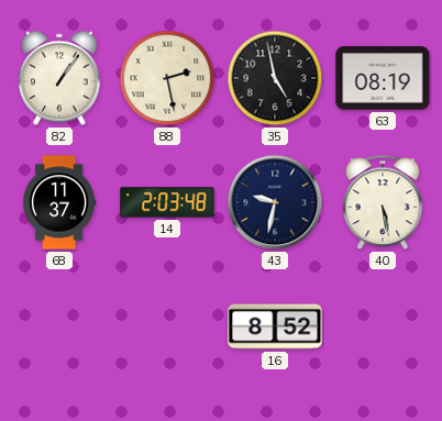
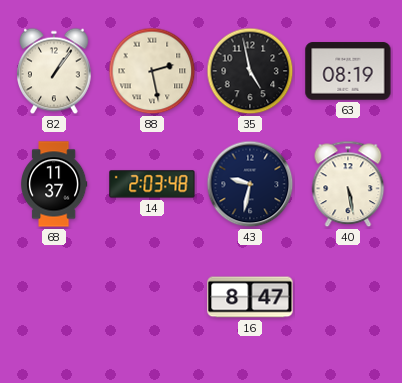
16: 8:52 -> 8:47
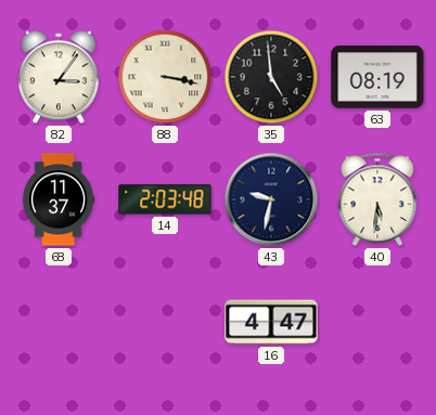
82: 1:06 -> 3:06
88: 2:28 -> 3:17
35: 4:58 -> 4:59
40: 5:28 -> 5:31
16: 8:47 -> 4:47
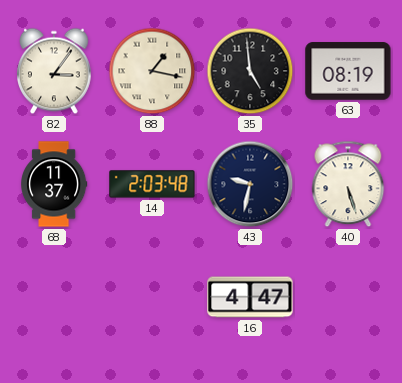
88: 3:17 -> 1:17
40: 5:31 -> 5:27
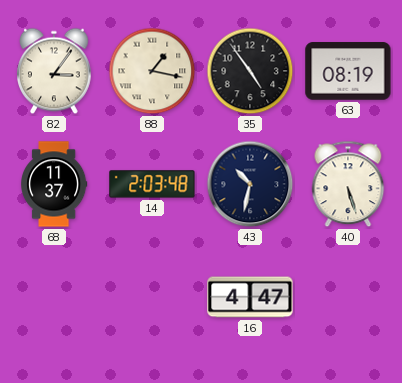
35: 4:59 -> 4:54
43: 9:32 -> 10:32
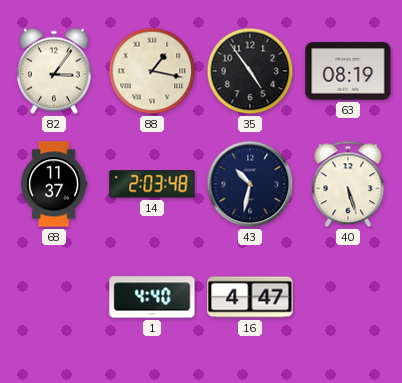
1: none -> 4:40
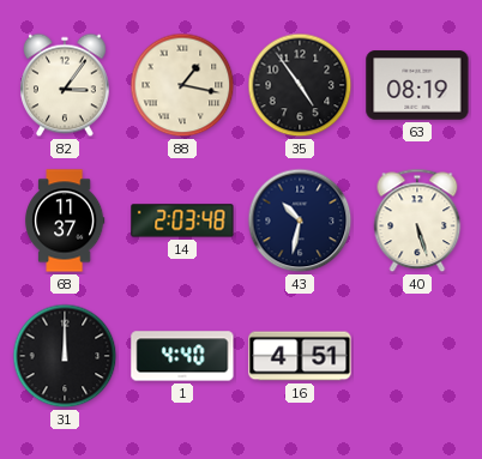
31: none -> 12:00
16: 4:47 -> 4:51
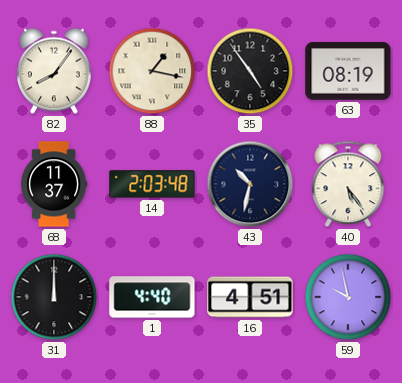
82: 3:06 -> 8:06
40: 5:27 -> 5:24
59: none -> 9:58
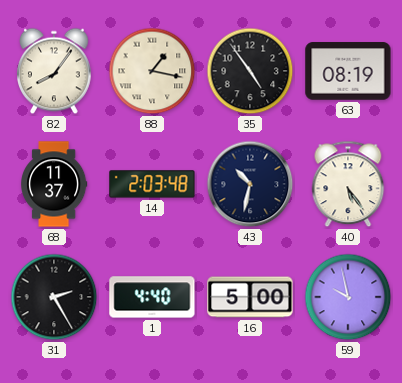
31: 12:00 -> 2:25
16: 4:51 -> 5:00
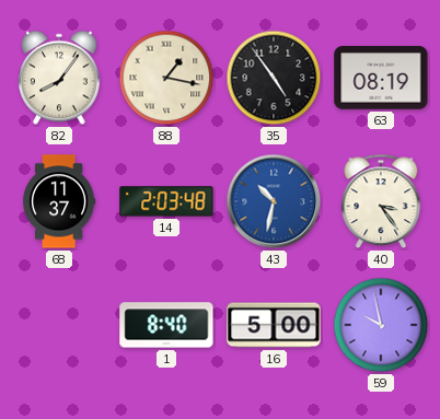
43 dial: navy -> blue
40: 5:24 -> 3:24
31: 2:25 -> none
1: 4:40 -> 8:40
